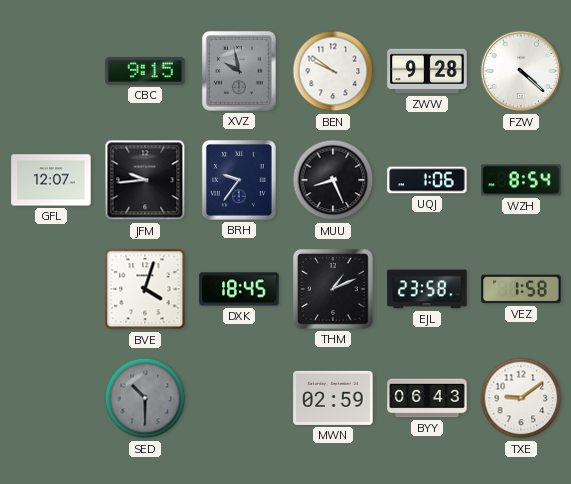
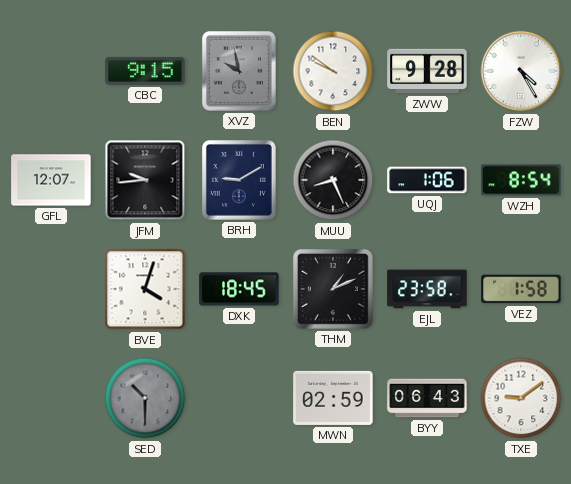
FZW: 4:22 -> 4:25
BRH: 9:36 -> 9:10
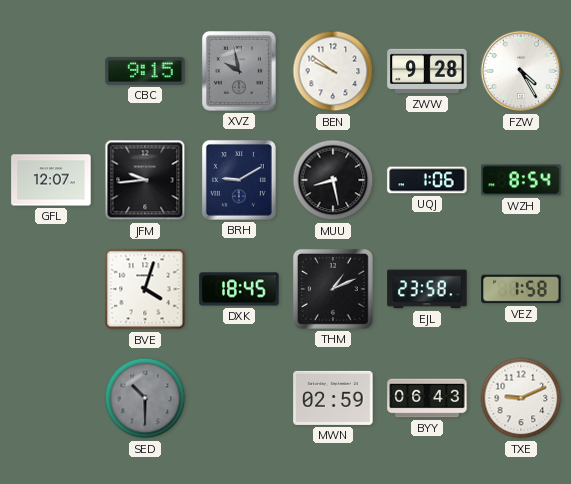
MUU: 8:26 -> 8:28
TXE: 9:09 -> 9:11
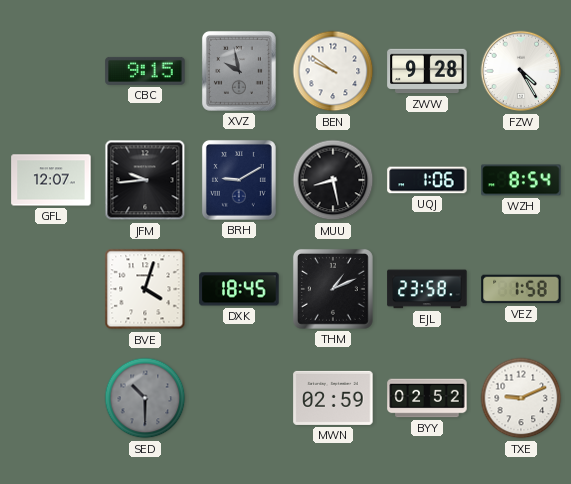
BYY: 06:43 -> 02:52
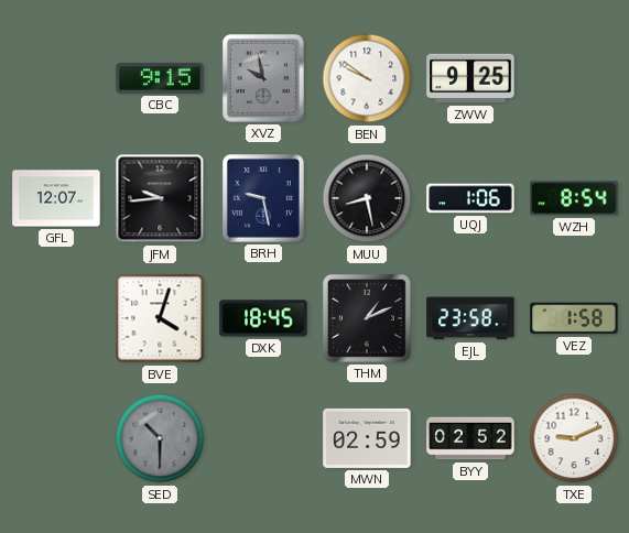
ZWW: 9:28 -> 9:25
FZW: 4:25 -> none
BRH: 9:10 -> 9:28
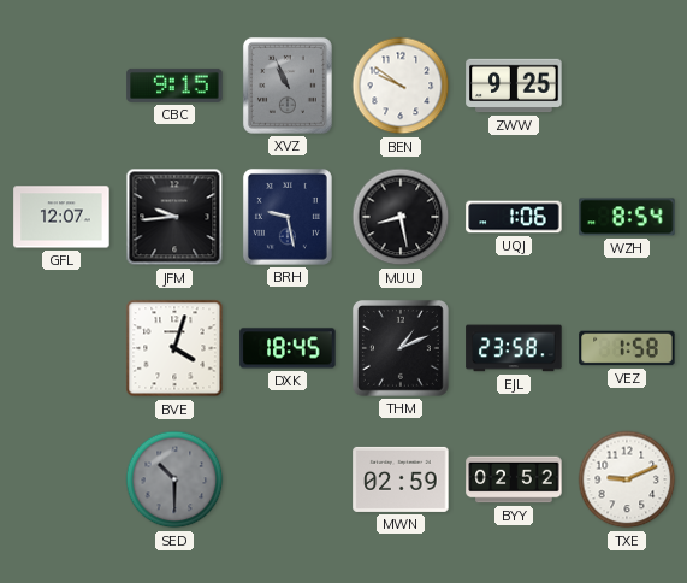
XVZ: 9:58 -> 10:56
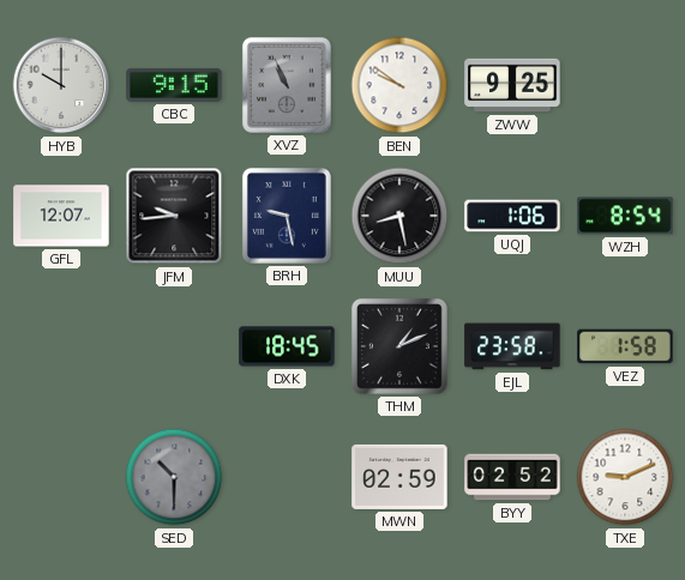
HYB: none -> 10:00
BVE: 4:03 -> none
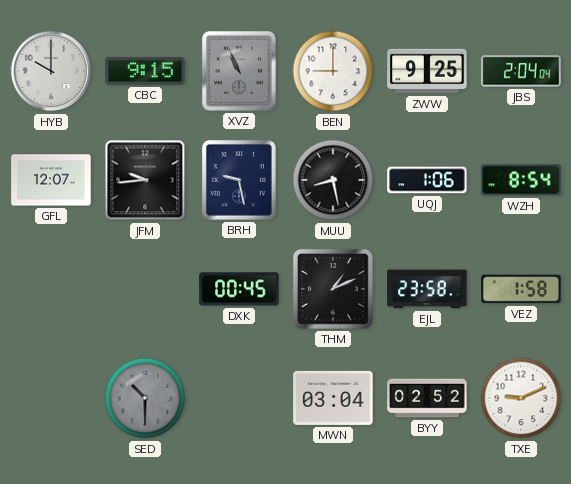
BEN: 9:51 -> 9:00
JBS: none -> 2:04
DXK: 18:45 -> 00:45
MWN: 02:59 -> 03:04
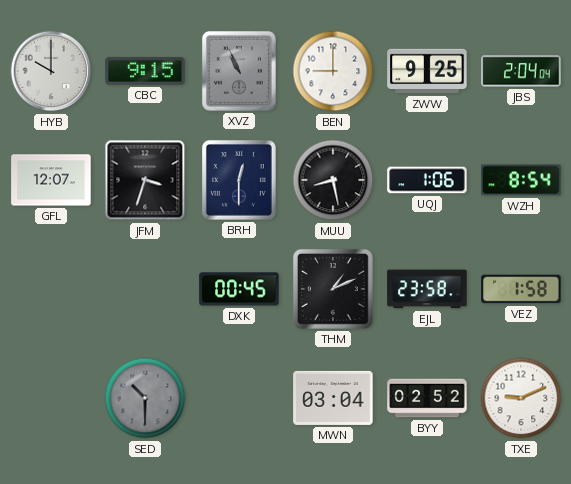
JFM: 9:44 -> 3:33
BRH: 9:28 -> 12:30
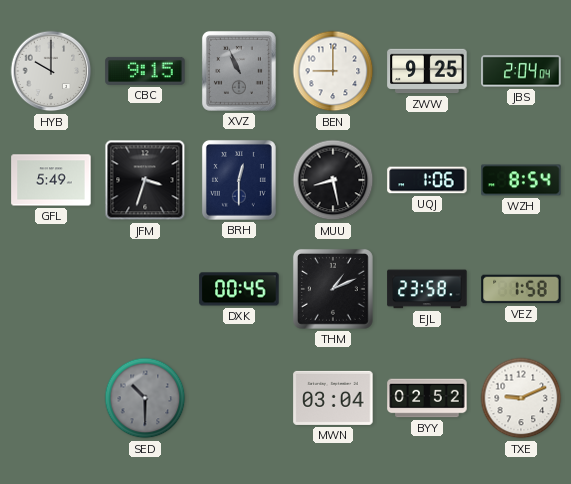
GFL: 12:07 -> 5:49
